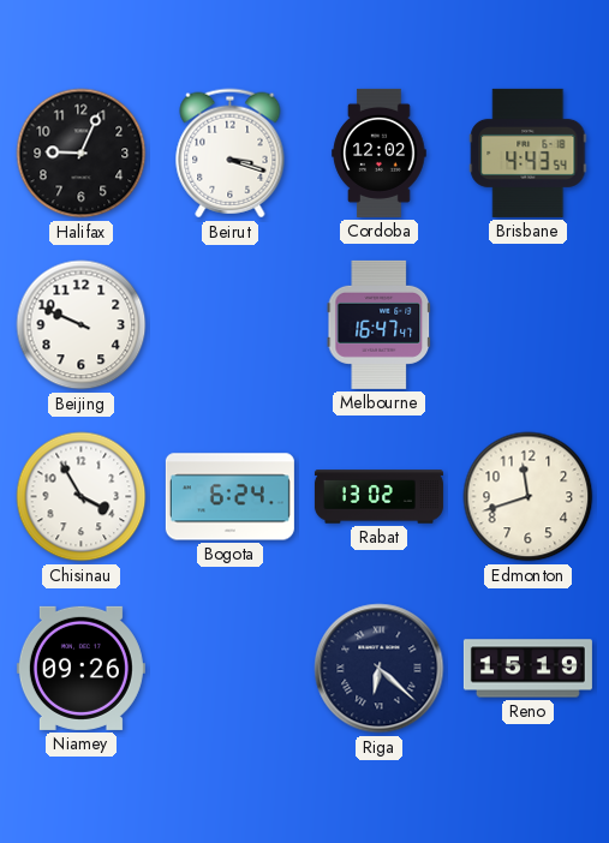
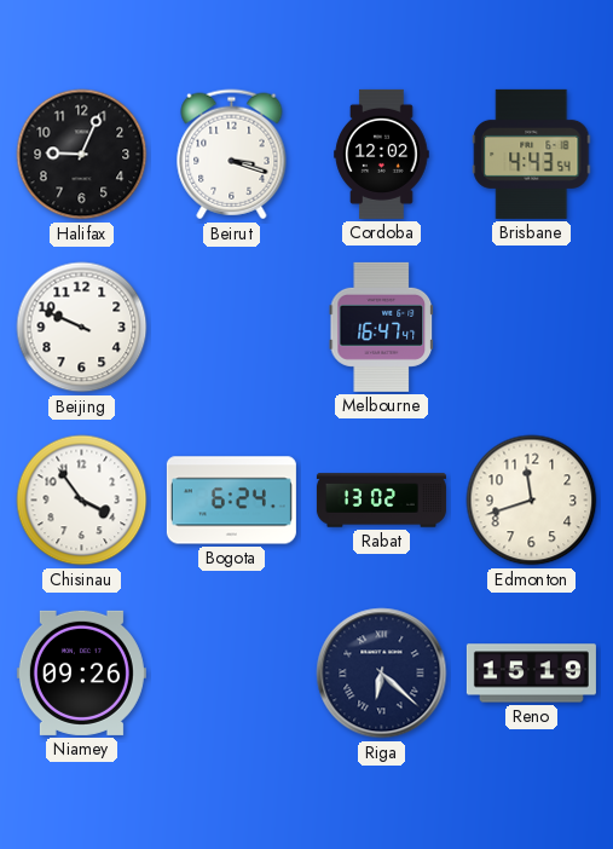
Chisinau: 3:55 -> 3:54
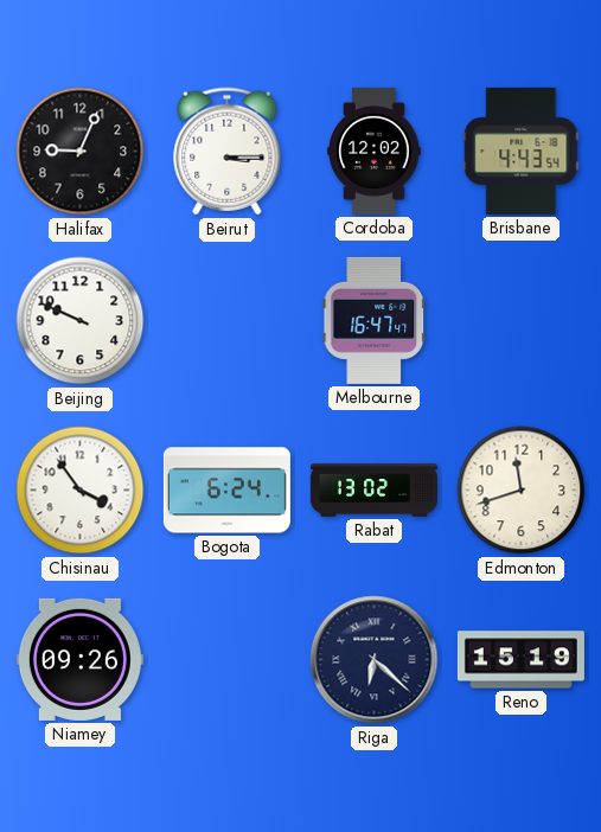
Beirut: 3:18 -> 3:15
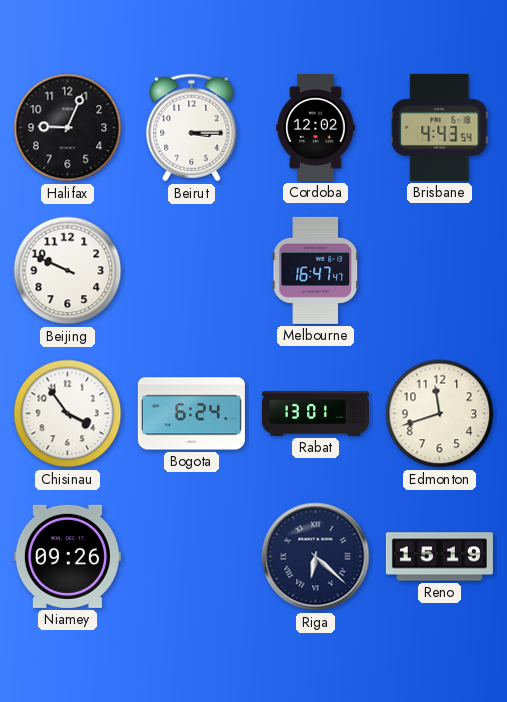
Rabat: 13:02 -> 13:01
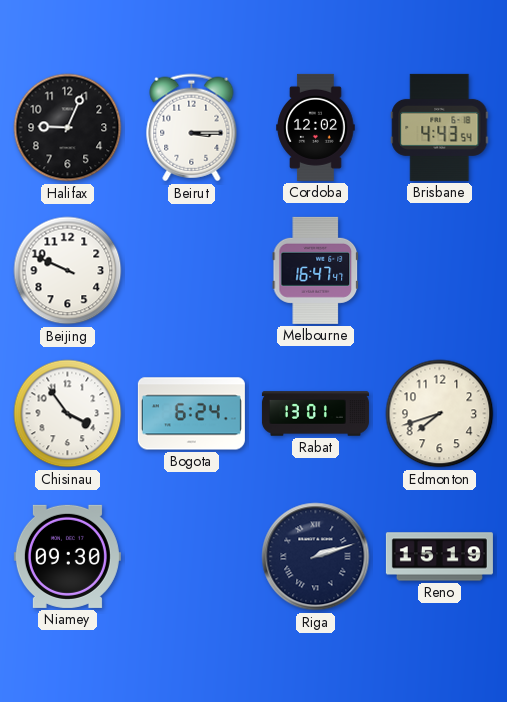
Edmonton: 11:42 -> 7:42
Niamey: 09:26 -> 09:30
Riga: 6:22 -> 2:12
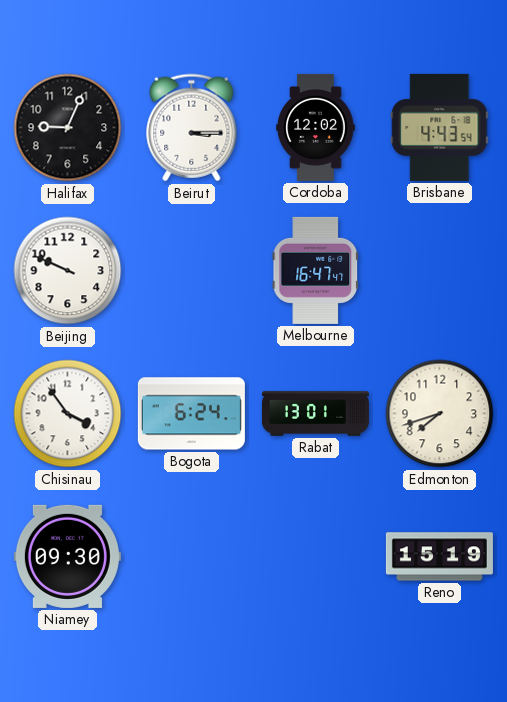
Riga: 2:12 -> none
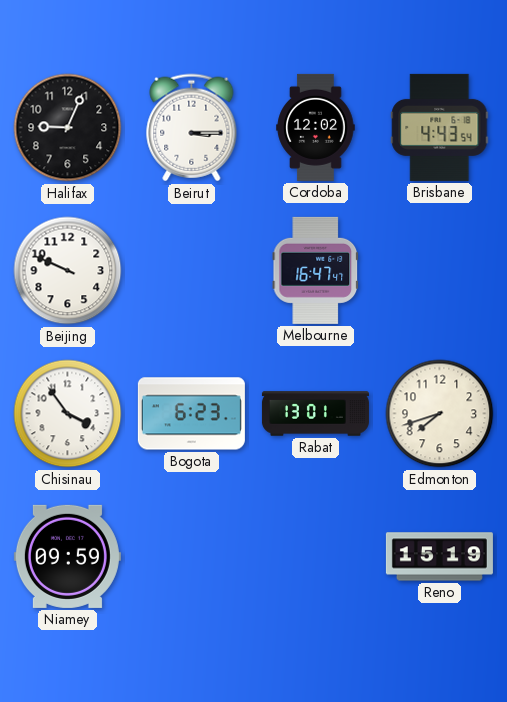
Bogota: 6:24 -> 6:23
Niamey: 09:30 -> 09:59
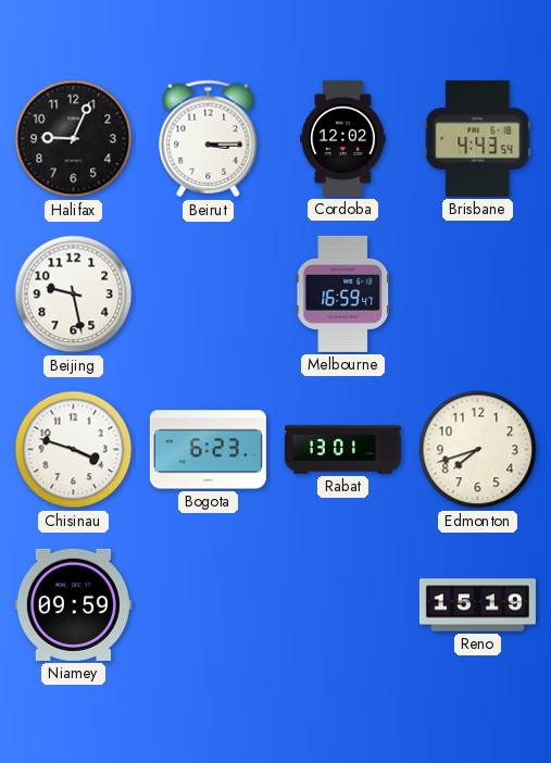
Beijing: 9:49 -> 9:28
Melbourne: 16:47 -> 16:59
Chisinau: 3:54 -> 3:48
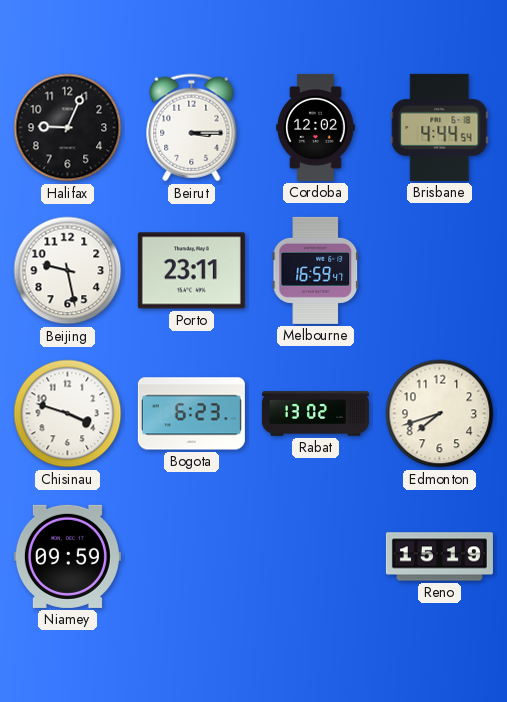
Brisbane: 4:43 -> 4:44
Porto: none -> 23:11
Rabat: 13:01 -> 13:02
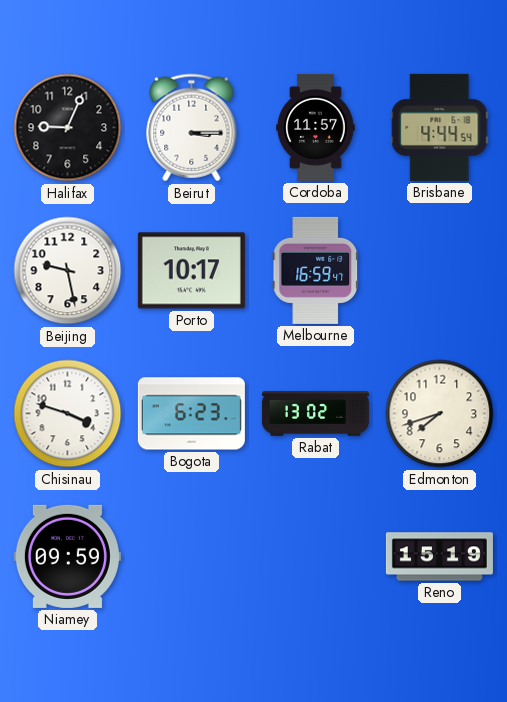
Cordoba: 12:02 -> 11:57
Porto: 23:11 -> 10:17
